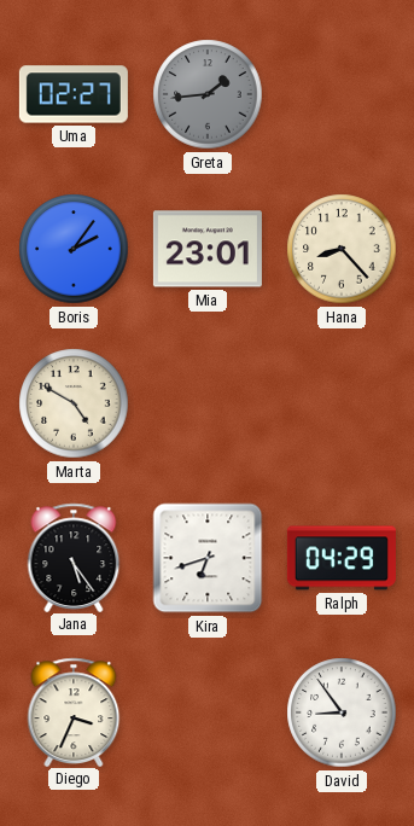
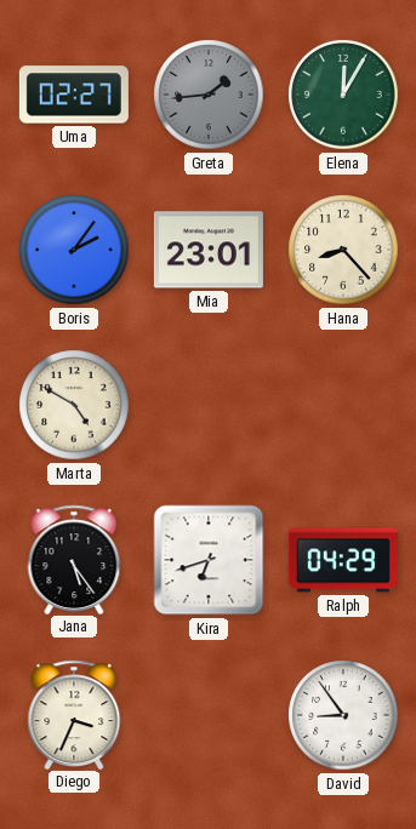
Elena: none -> 12:05
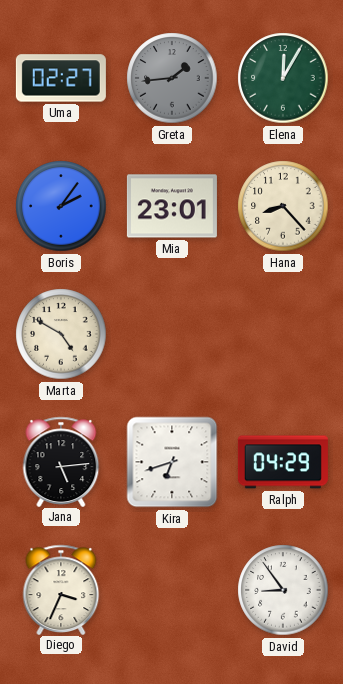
Jana: 5:24 -> 5:14
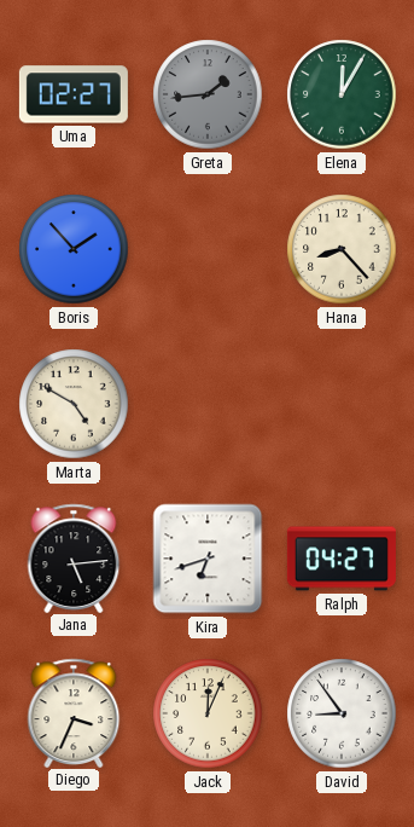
Boris: 2:06 -> 1:53
Mia: 23:01 -> none
Ralph: 04:29 -> 04:27
Jack: none -> 12:04
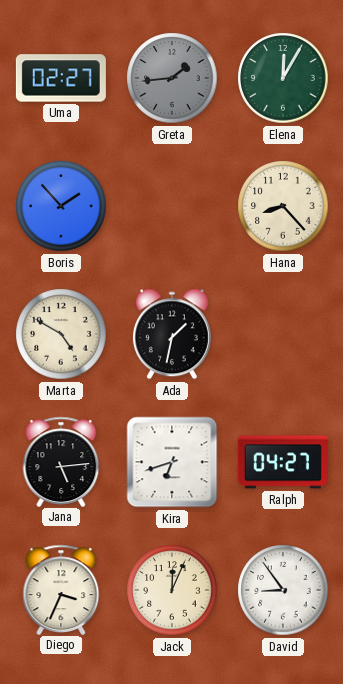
Ada: none -> 1:32
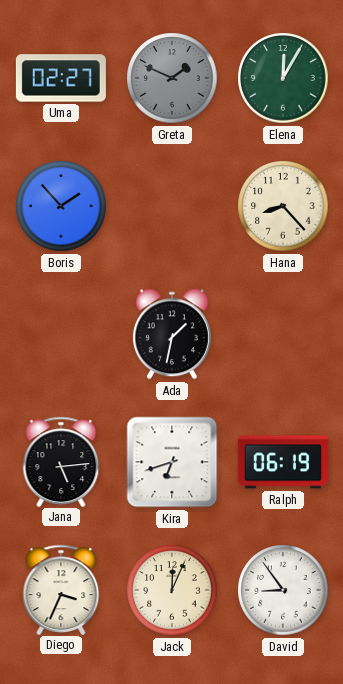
Greta: 1:44 -> 1:49
Marta: 4:50 -> none
Ralph: 04:27 -> 06:19
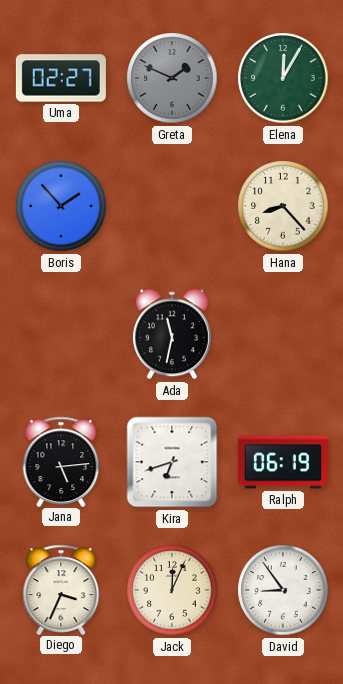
Ada: 1:32 -> 11:32
